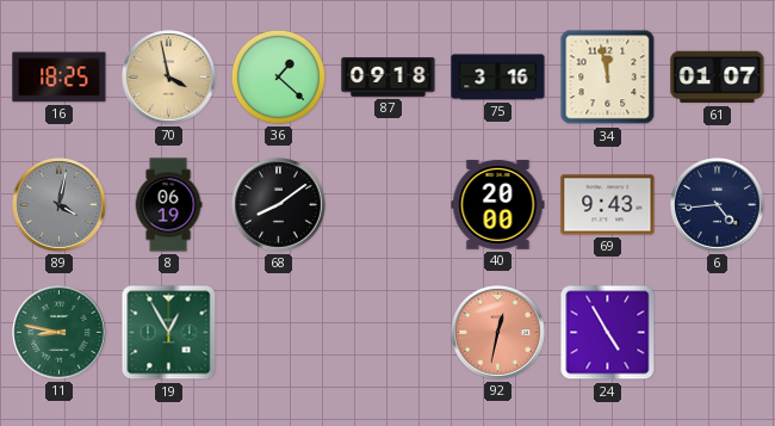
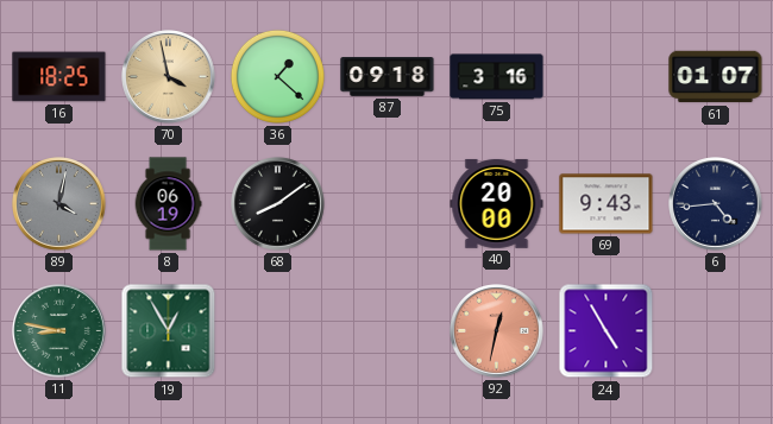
34: 11:58 -> none
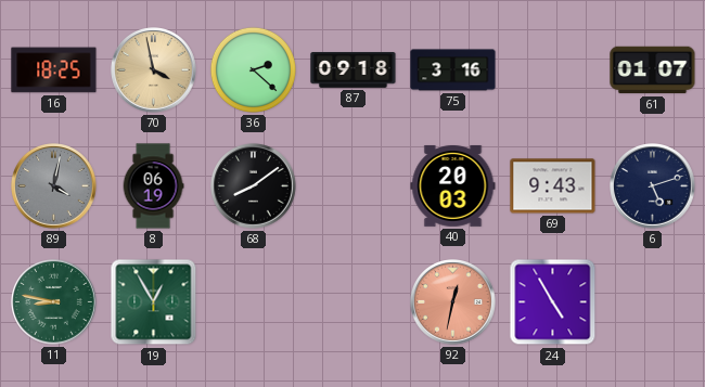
36: 1:22 -> 2:22
40: 20:00 -> 20:03
6: 4:44 -> 5:12
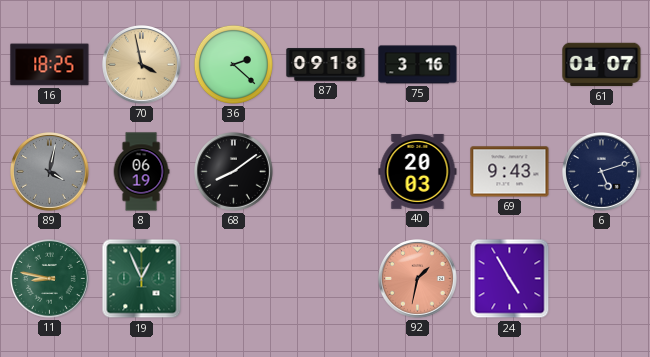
19: 12:55 -> 12:56
92: 12:32 -> 1:32
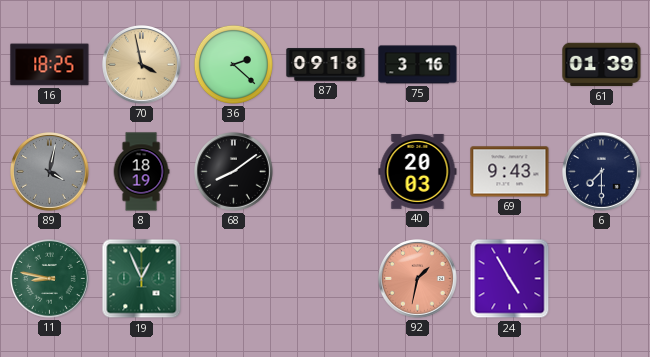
61: 01:07 -> 01:39
8: 06:19 -> 18:19
6: 5:12 -> 7:30
